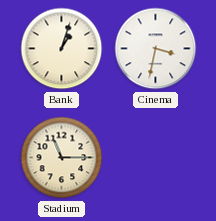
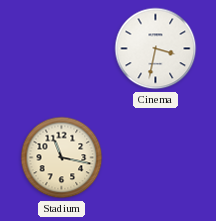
Bank: 1:03 -> none
Stadium: 11:15 -> 11:17
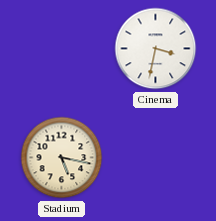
Stadium: 11:17 -> 5:17
